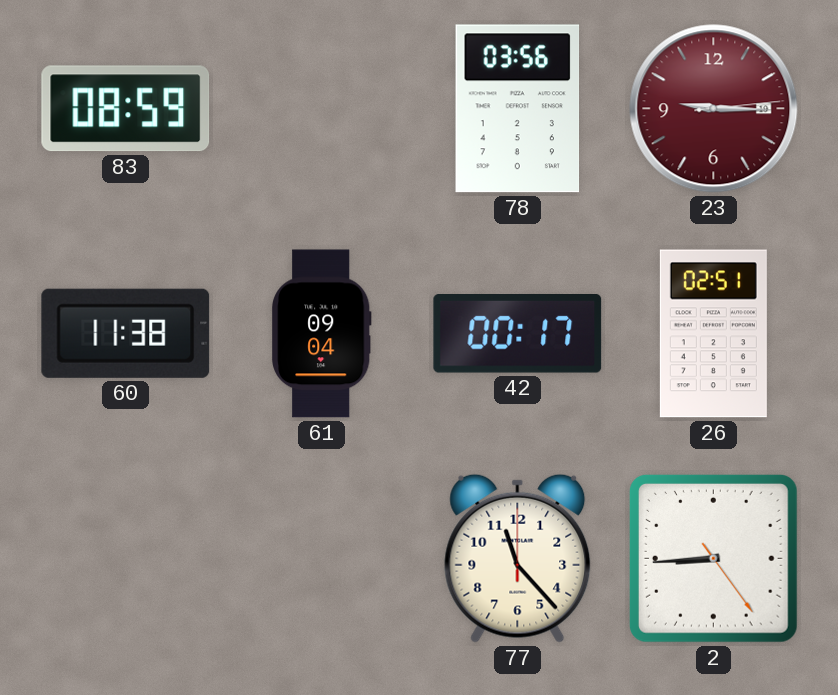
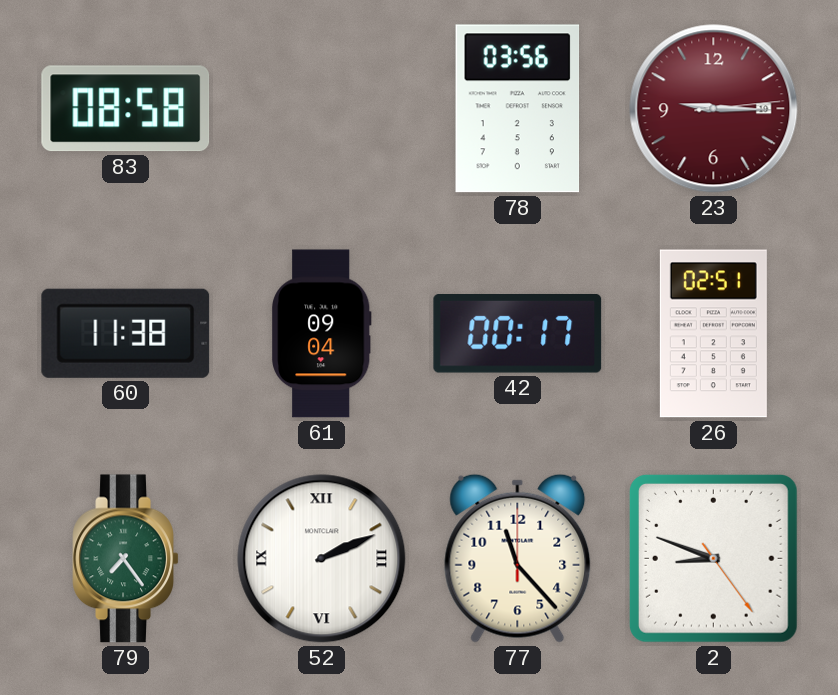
83: 08:59 -> 08:58
79: none -> 7:24
52: none -> 2:11
2: 8:44 -> 8:48
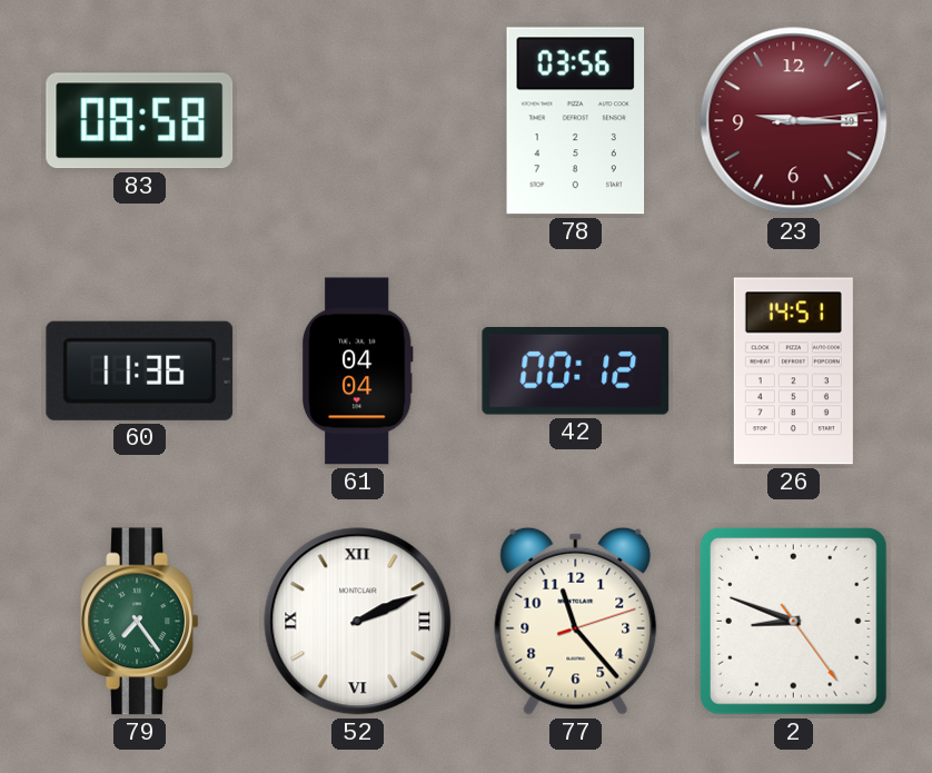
60: 11:38 -> 11:36
61: 09:04 -> 04:04
42: 00:17 -> 00:12
26: 02:51 -> 14:51
77: 11:23:00 -> 11:23:12
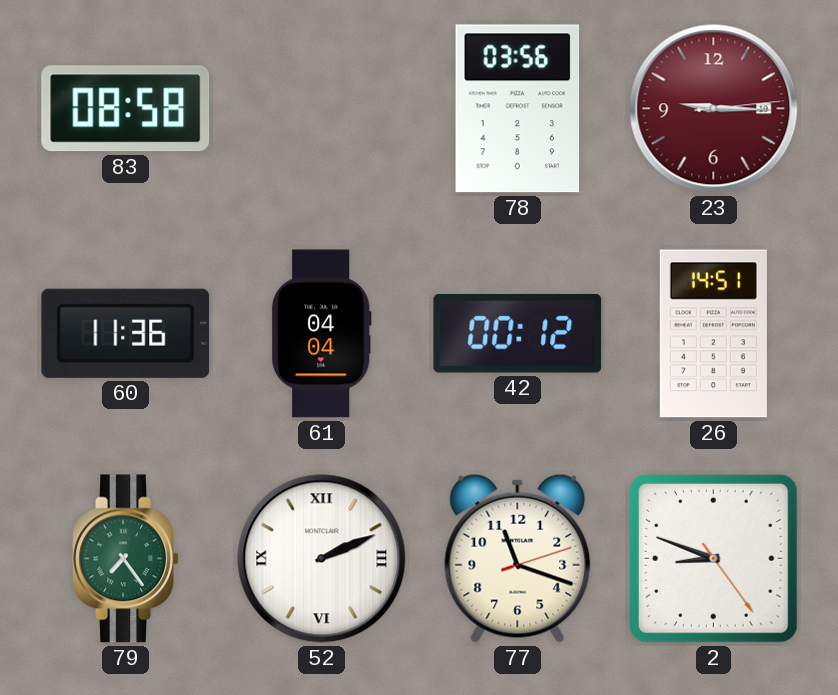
77: 11:23 -> 11:18
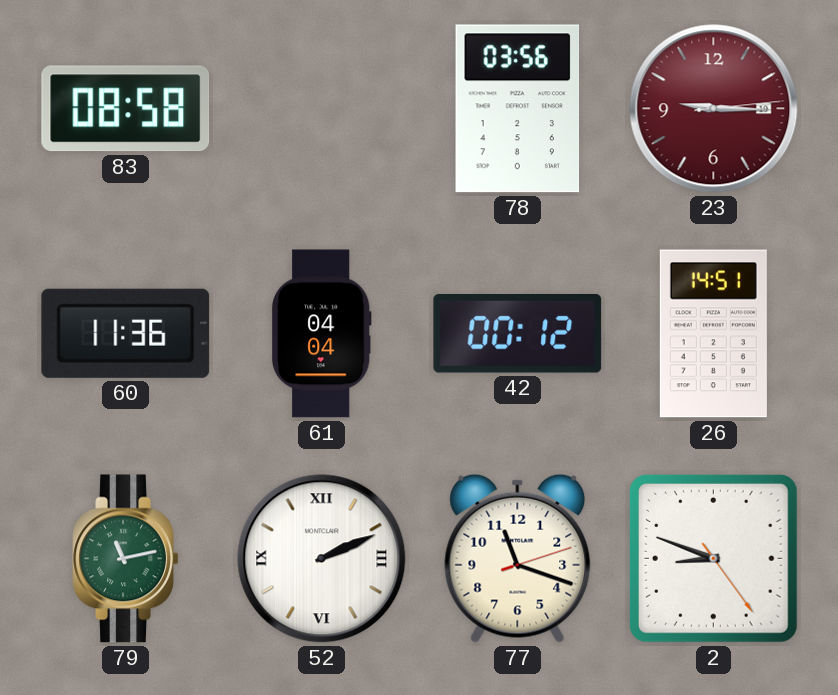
79: 7:24 -> 11:13
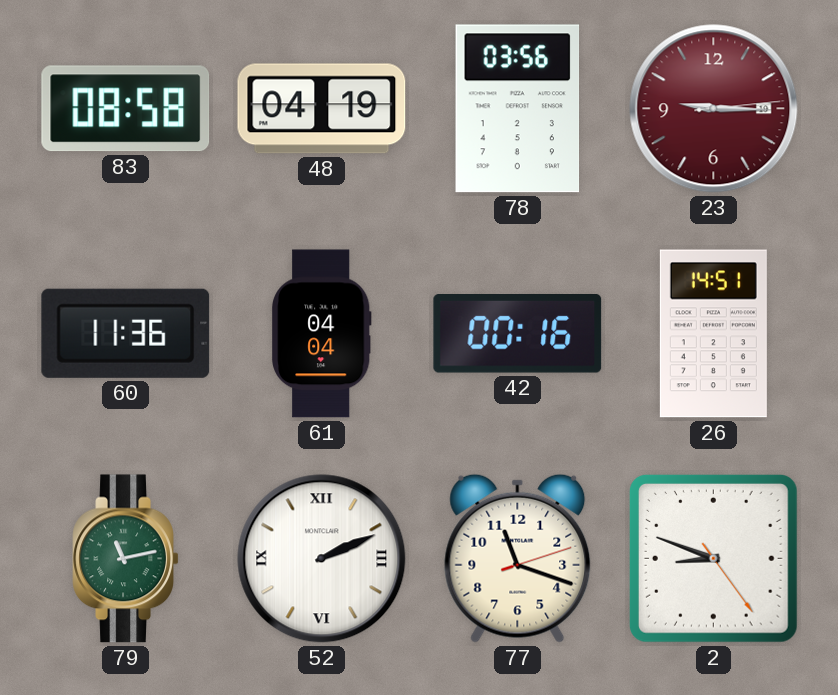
48: none -> 04:19
42: 00:12 -> 00:16
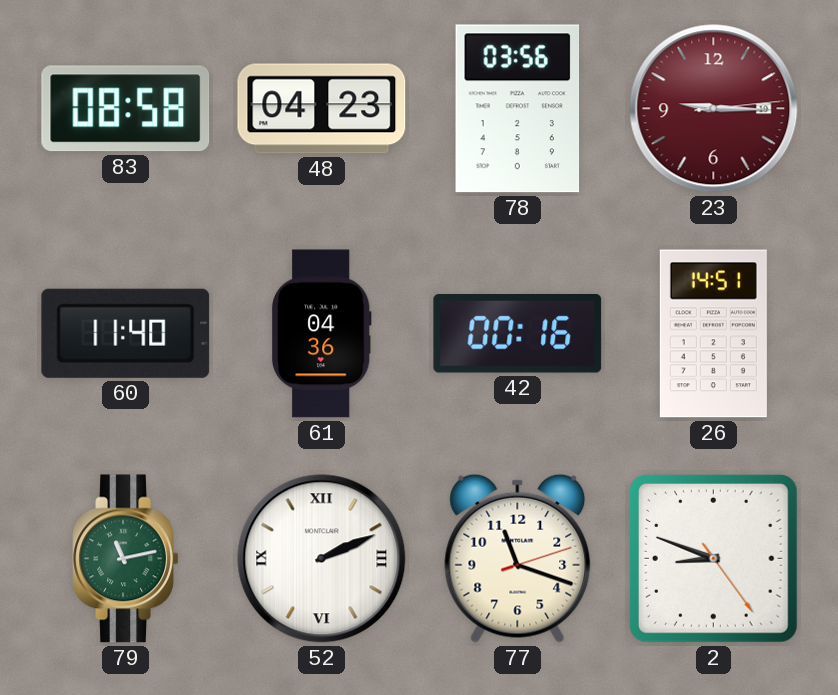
48: 04:19 -> 04:23
60: 11:36 -> 11:40
61: 04:04 -> 04:36
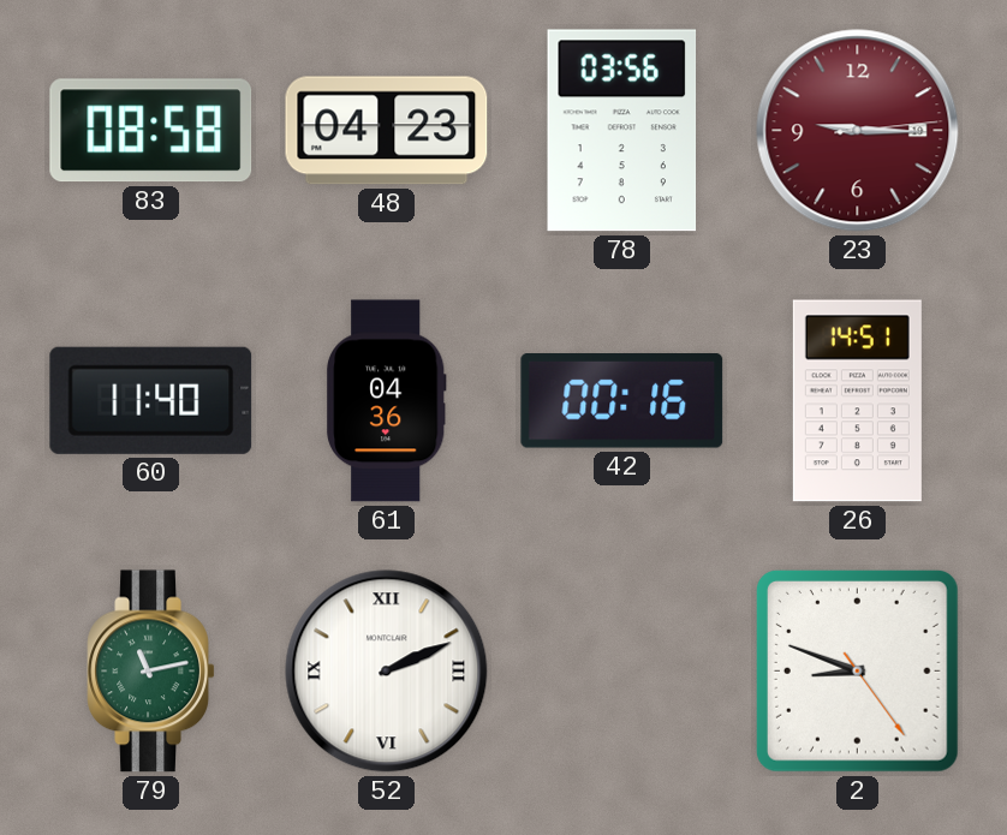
77: 11:18 -> none
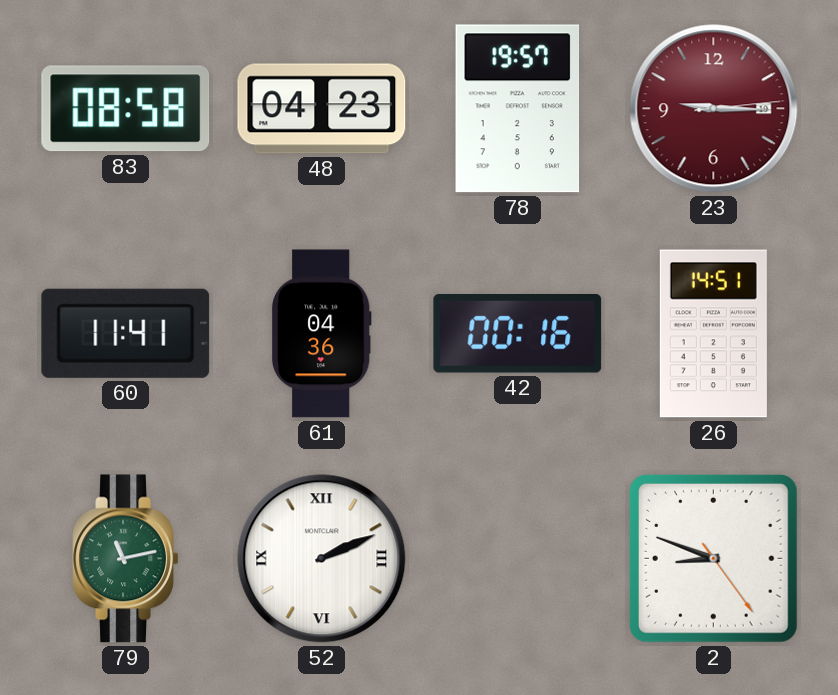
78: 03:56 -> 19:57
60: 11:40 -> 11:41
